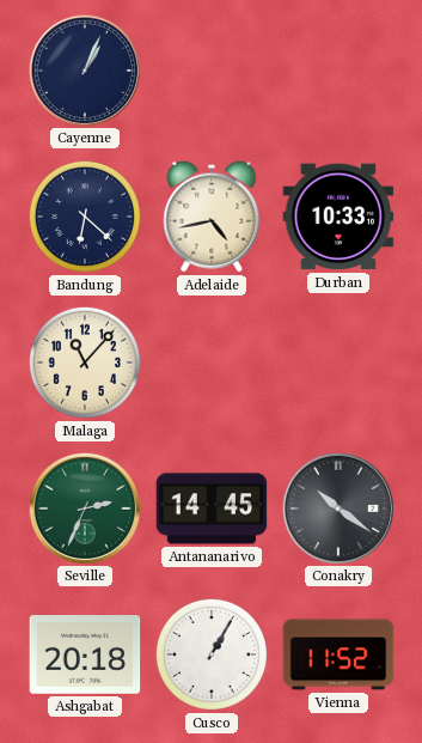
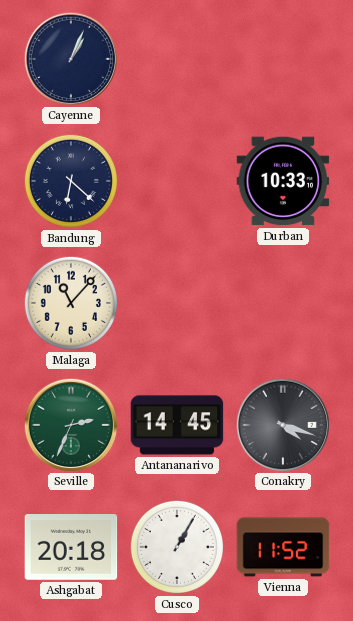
Adelaide: 4:43 -> none
Conakry: 10:21 -> 4:18
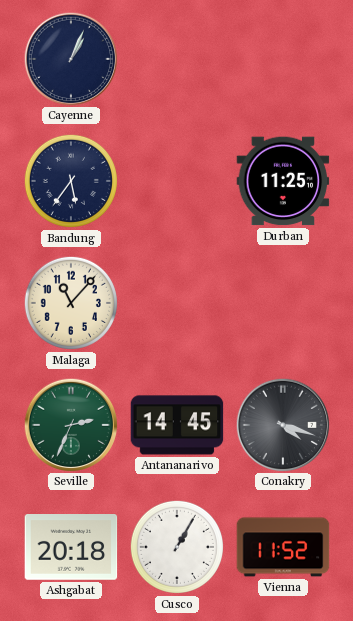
Bandung: 6:22 -> 5:36
Durban: 10:33 -> 11:25
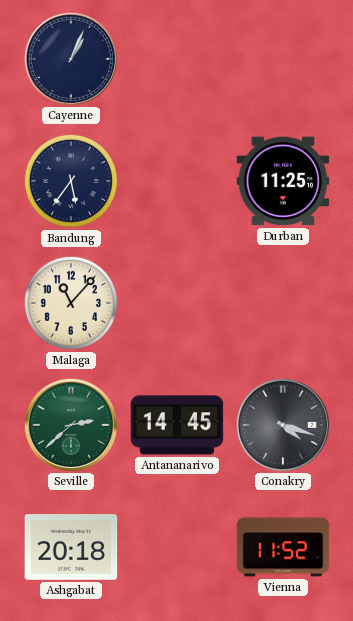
Seville: 2:34 -> 2:38
Cusco: 1:05 -> none
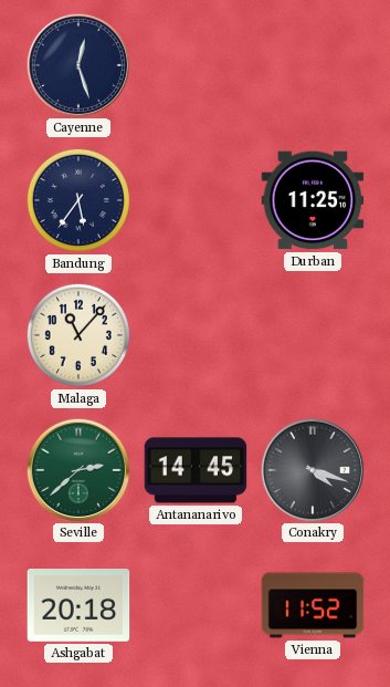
Cayenne: 1:04 -> 12:27
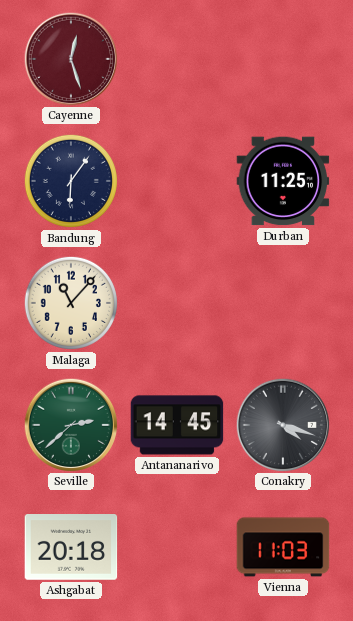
Cayenne dial: navy -> burgundy
Bandung: 5:36 -> 6:06
Vienna: 11:52 -> 11:03
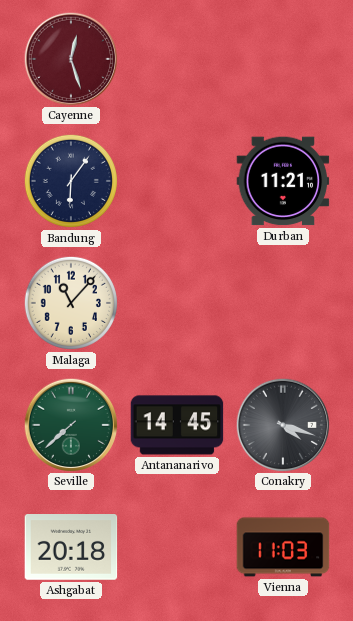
Durban: 11:25 -> 11:21
Seville: 2:38 -> 7:38
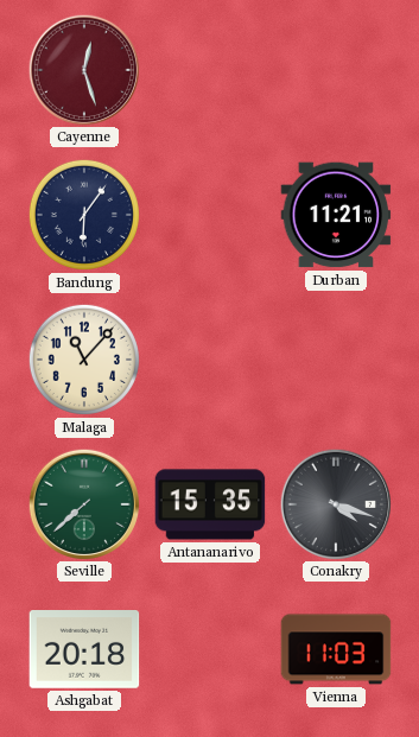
Antananarivo: 14:45 -> 15:35
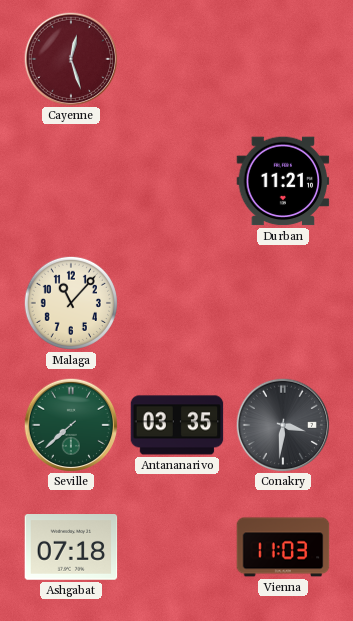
Bandung: 6:06 -> none
Antananarivo: 15:35 -> 03:35
Conakry: 4:18 -> 3:31
Ashgabat: 20:18 -> 07:18
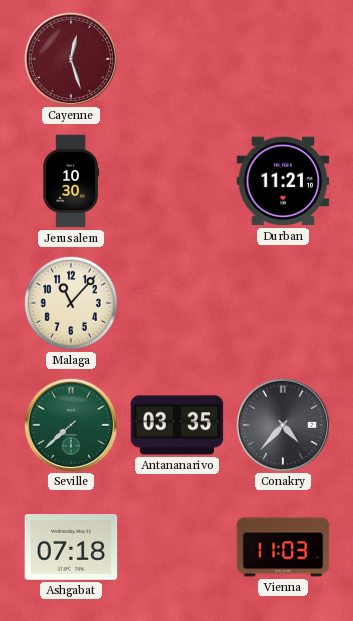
Jerusalem: none -> 10:30
Conakry: 3:31 -> 4:37
